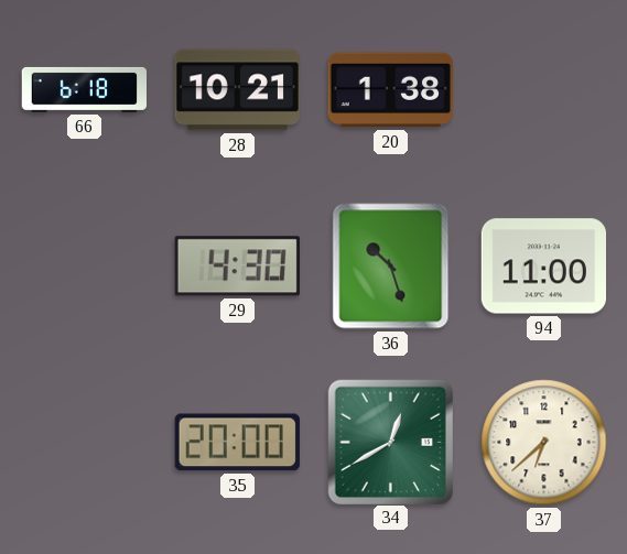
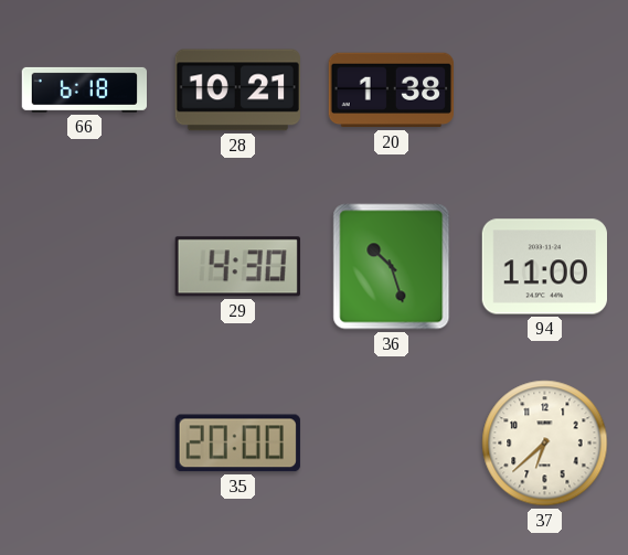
34: 12:40 -> none
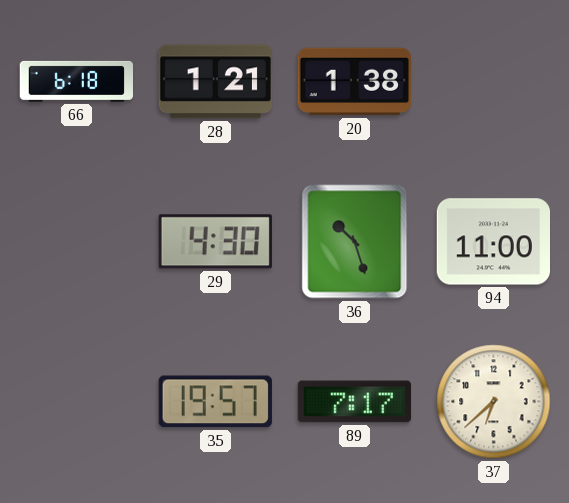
28: 10:21 -> 1:21
35: 20:00 -> 19:57
89: none -> 7:17
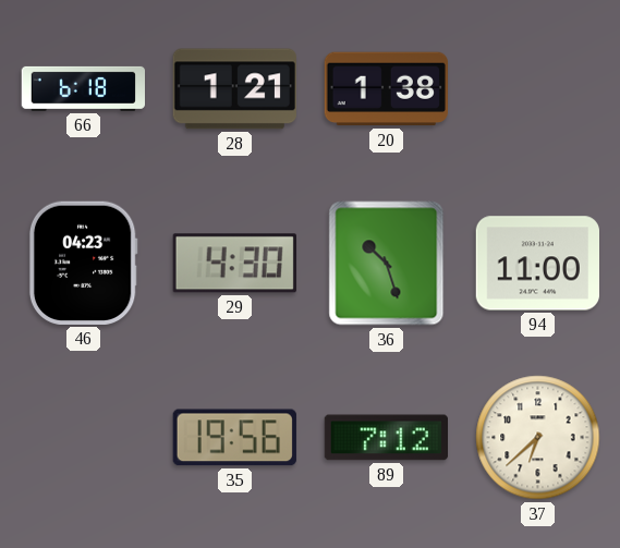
46: none -> 04:23
35: 19:57 -> 19:56
89: 7:17 -> 7:12
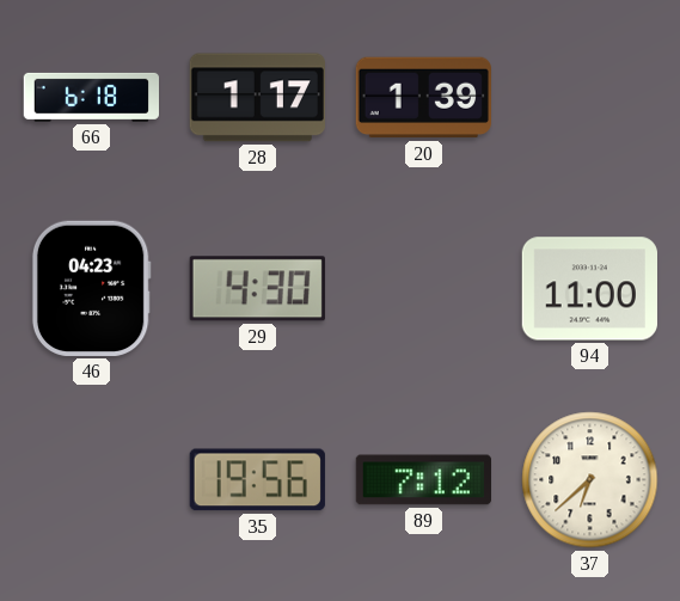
28: 1:21 -> 1:17
20: 1:38 -> 1:39
36: 10:27 -> none
